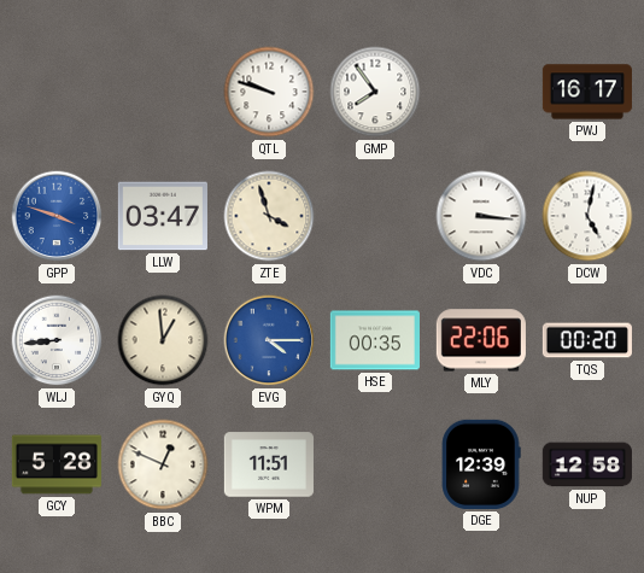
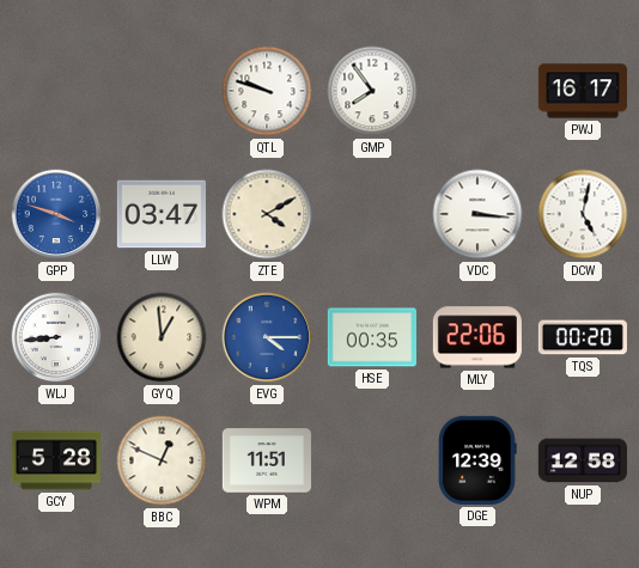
ZTE: 3:57 -> 4:10
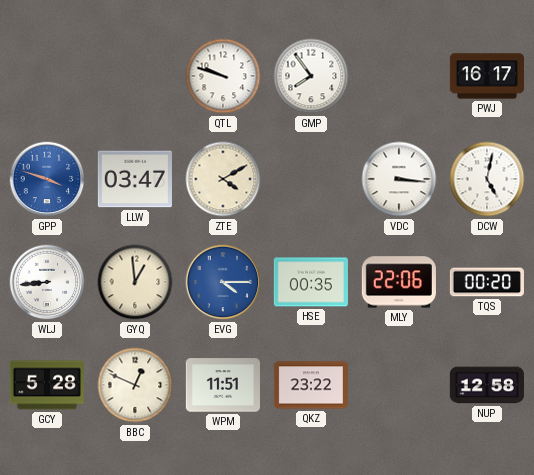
QKZ: none -> 23:22
DGE: 12:39 -> none
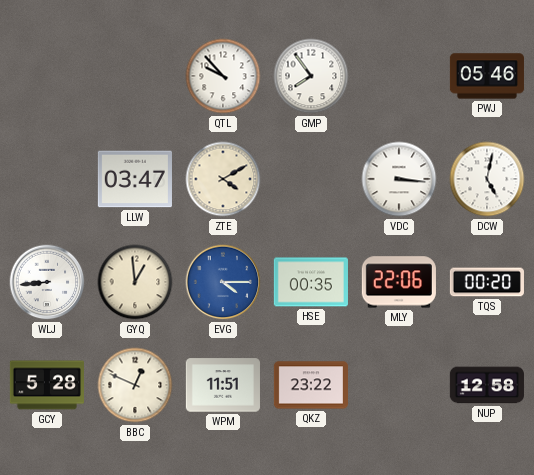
QTL: 9:48 -> 9:53
PWJ: 16:17 -> 05:46
GPP: 3:48 -> none
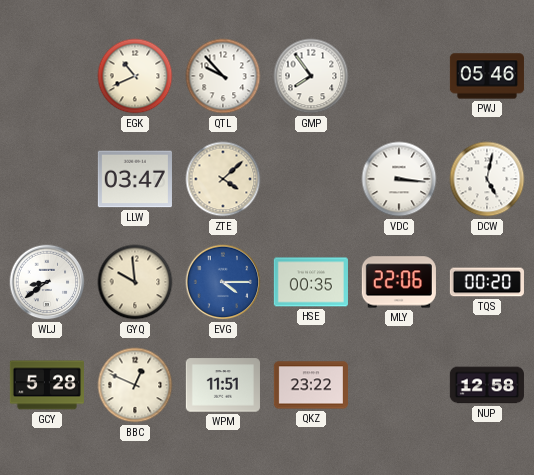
EGK: none -> 10:41
ZTE: 4:10 -> 4:08
WLJ: 8:44 -> 8:39
GYQ: 12:59 -> 9:59
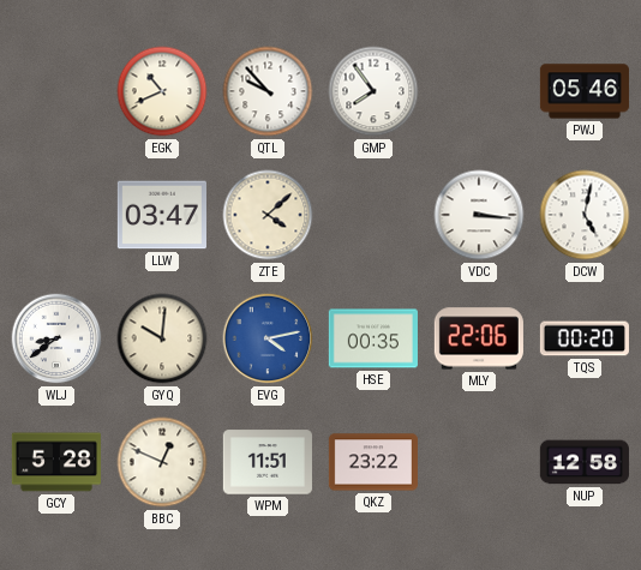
GYQ: 9:59 -> 10:01
EVG: 4:15 -> 4:13
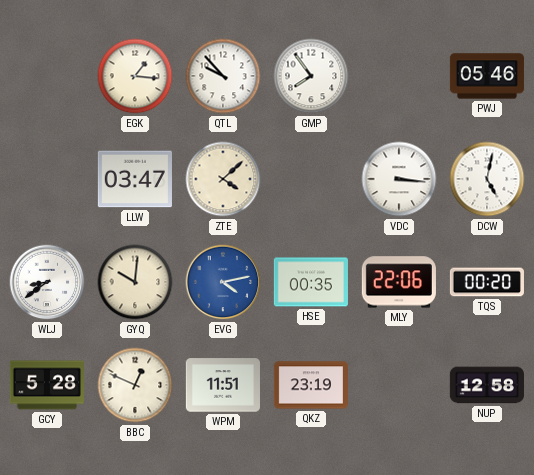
EGK: 10:41 -> 1:16
QKZ: 23:22 -> 23:19
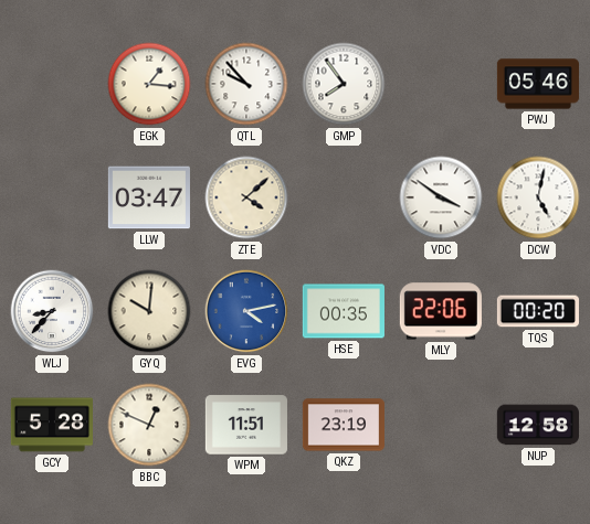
VDC: 3:16 -> 3:51
WLJ: 8:39 -> 8:37
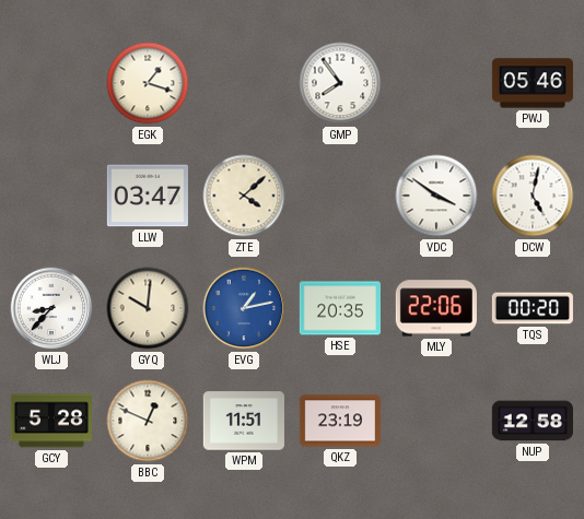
EGK: 1:16 -> 1:18
QTL: 9:53 -> none
EVG: 4:13 -> 1:13
HSE: 00:35 -> 20:35
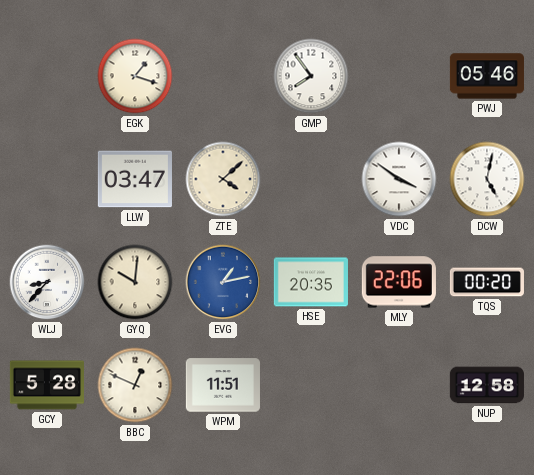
QKZ: 23:19 -> none
